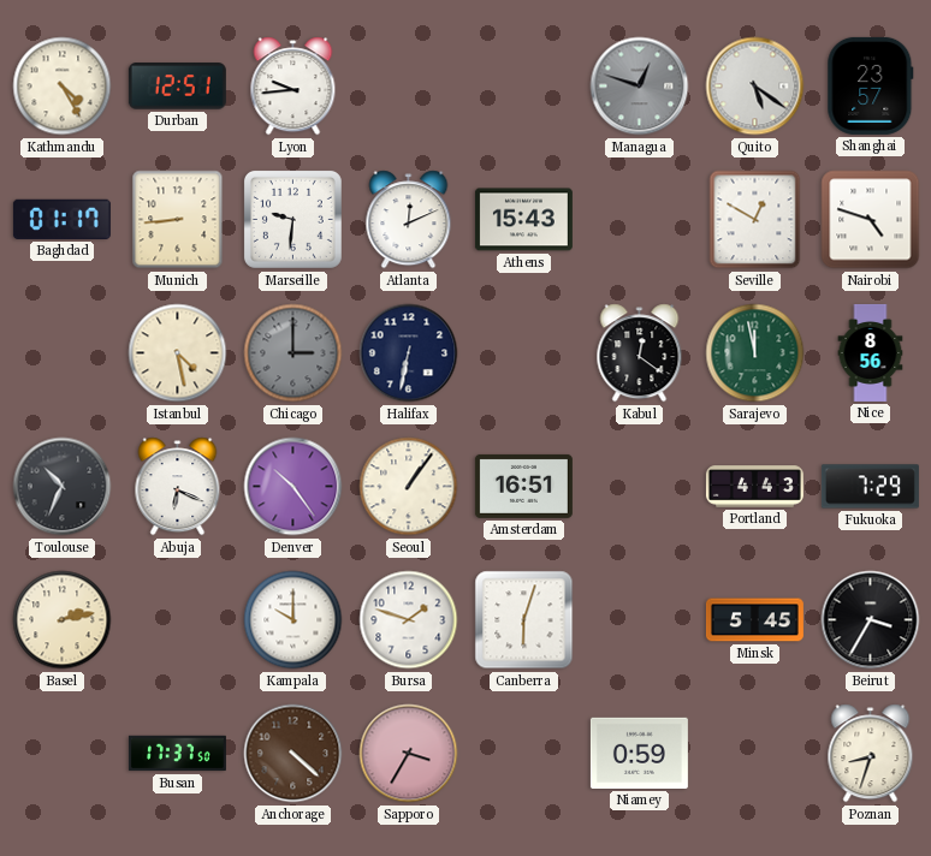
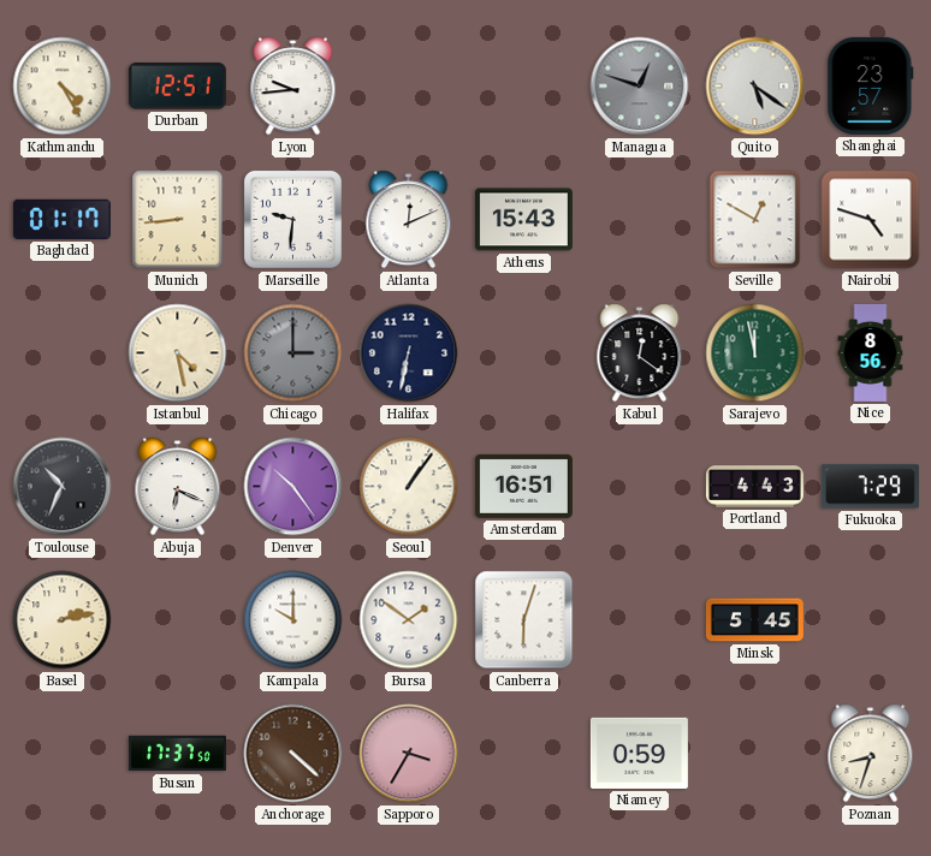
Bursa: 1:48 -> 1:51
Beirut: 3:35 -> none
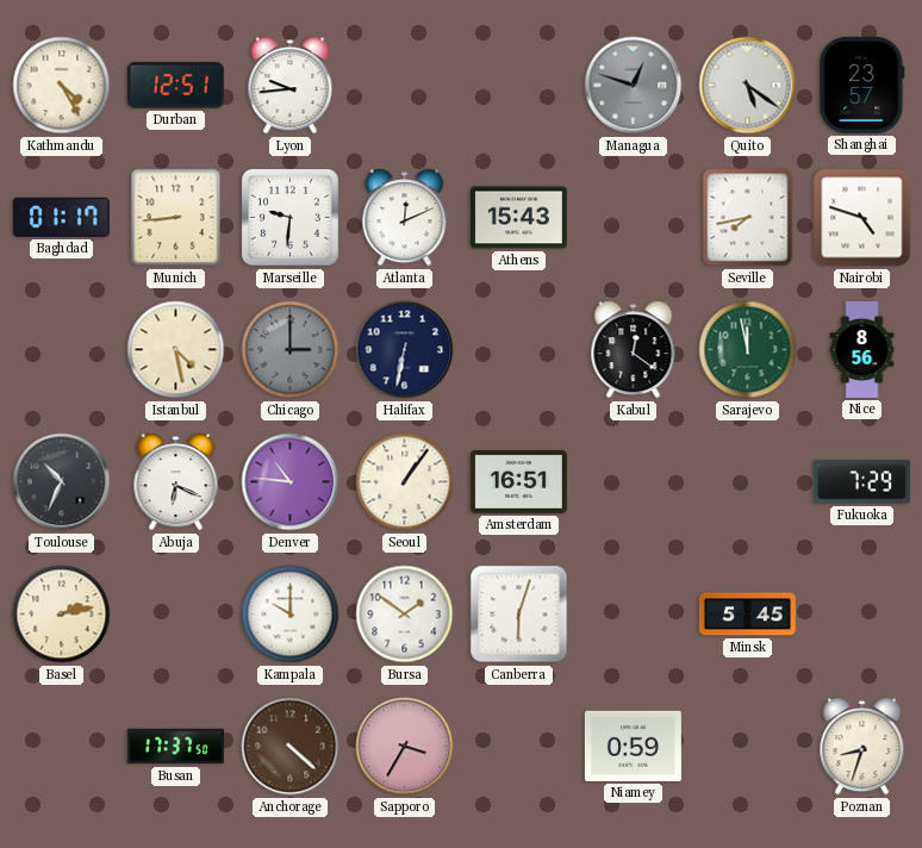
Seville: 12:50 -> 7:43
Denver: 10:24 -> 10:46
Portland: 4:43 -> none
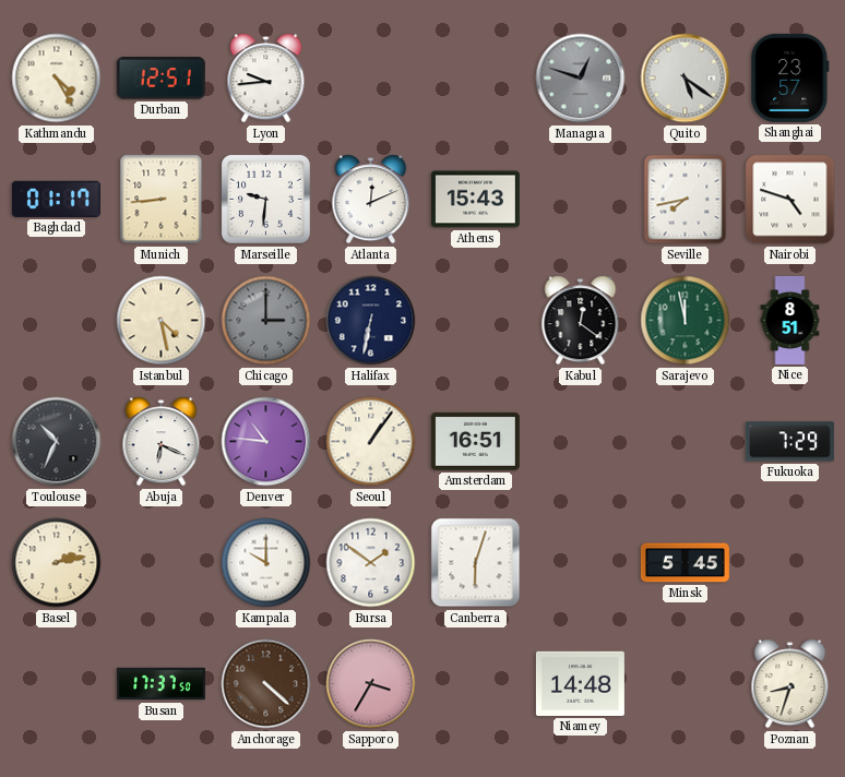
Nice: 8:56 -> 8:51
Niamey: 0:59 -> 14:48
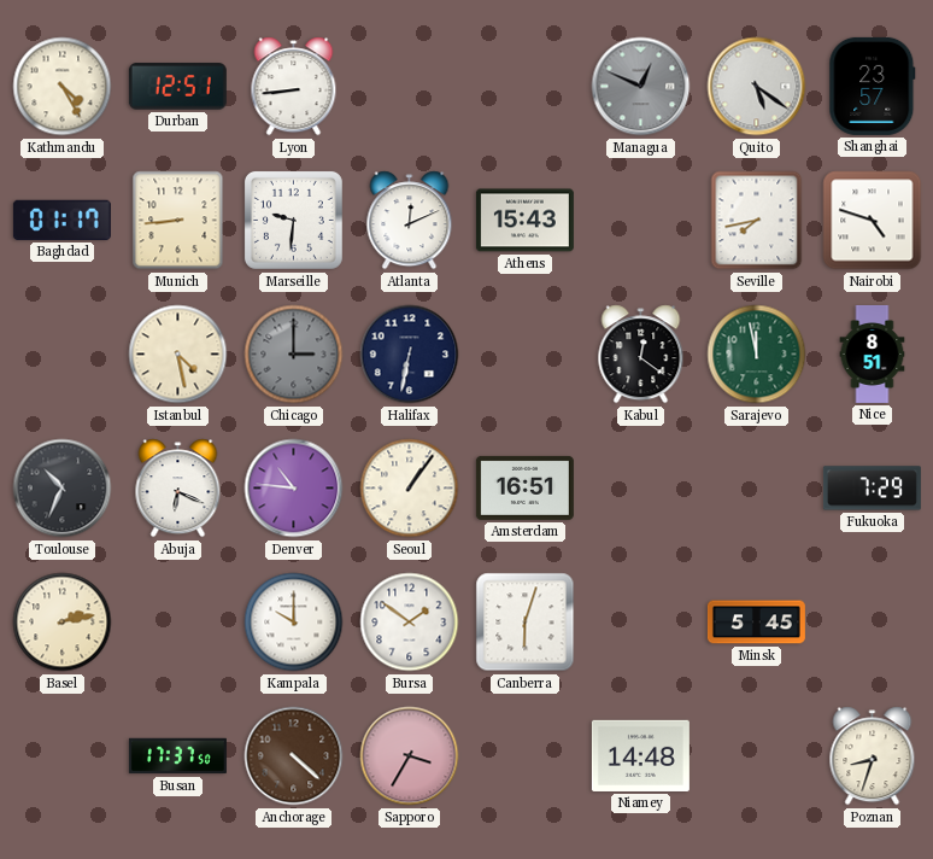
Lyon: 9:44 -> 8:44
Managua: 12:48 -> 12:49
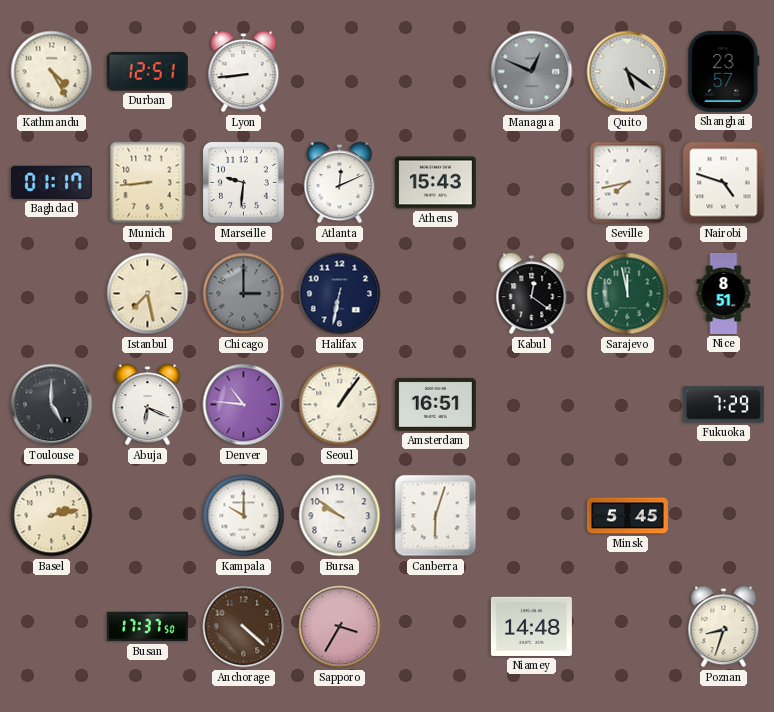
Istanbul: 4:28 -> 7:28
Toulouse: 10:34 -> 5:00
Bursa: 1:51 -> 9:51
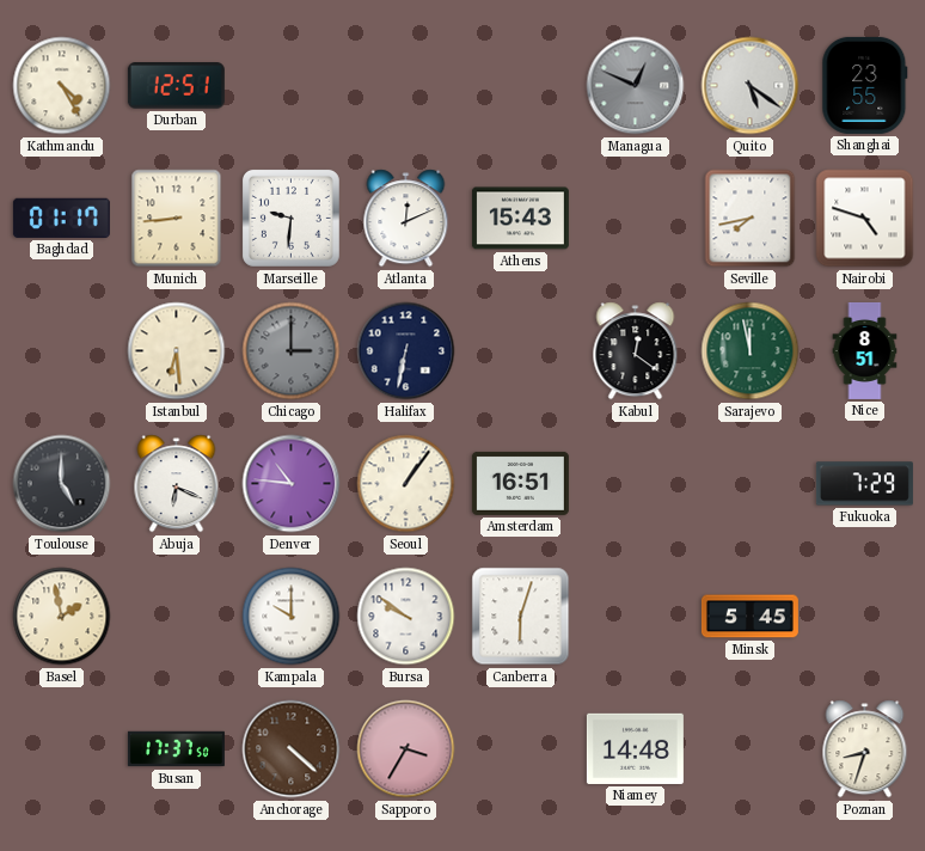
Lyon: 8:44 -> none
Shanghai: 23:57 -> 23:55
Istanbul: 7:28 -> 6:29
Basel: 2:13 -> 1:58
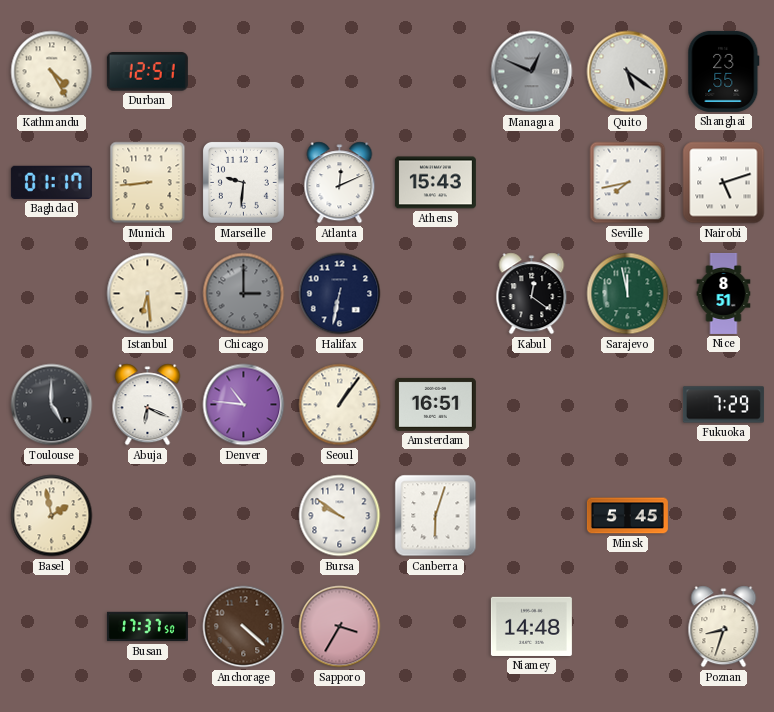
Nairobi: 4:48 -> 5:12
Kampala: 10:00 -> none
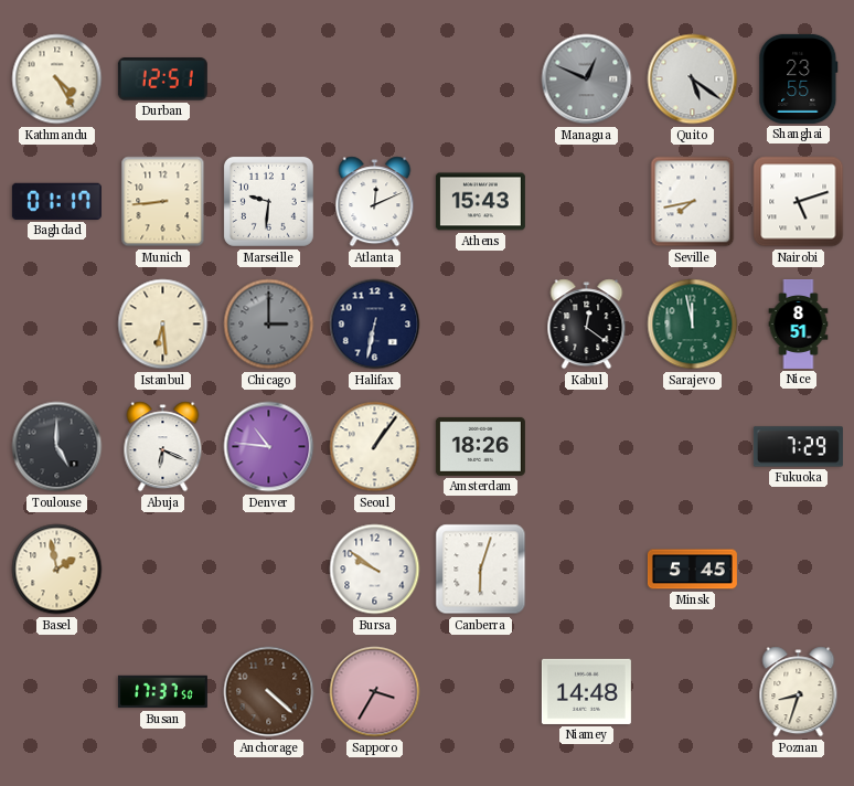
Amsterdam: 16:51 -> 18:26
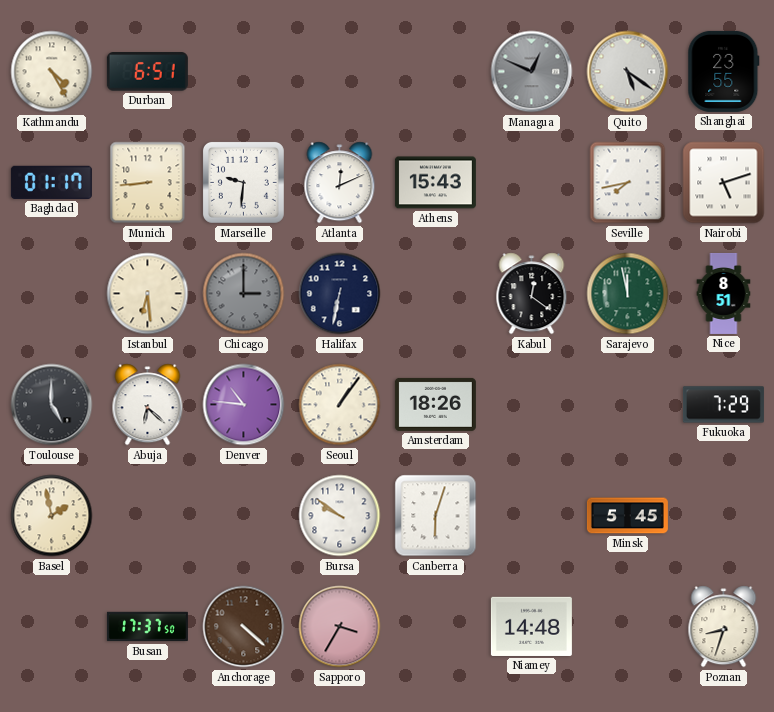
Durban: 12:51 -> 6:51
Abuja: 6:19 -> 6:22
